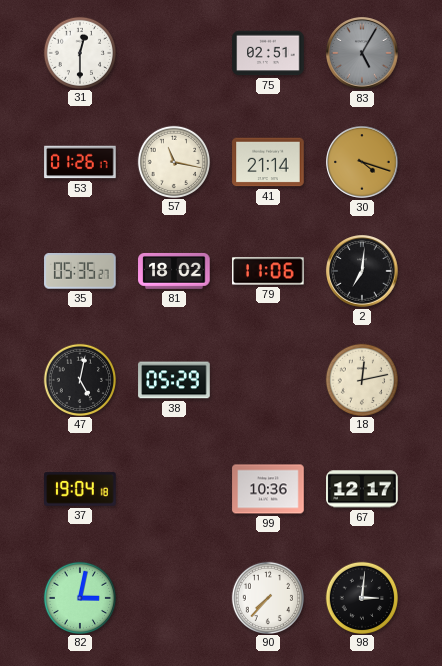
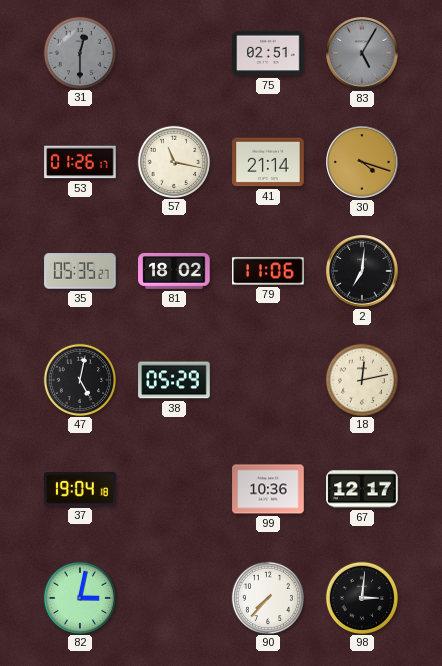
31 dial: white -> grey
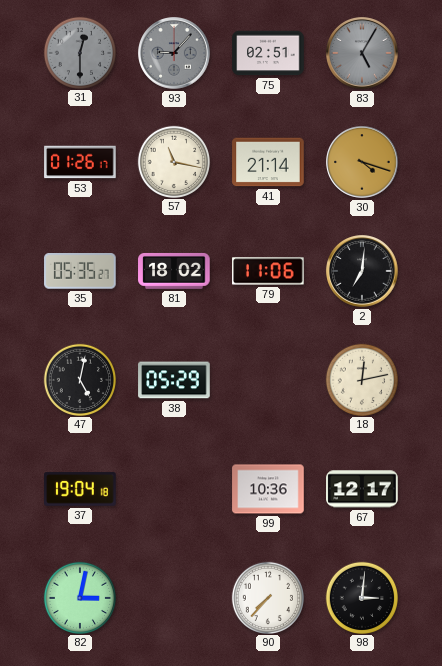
93: none -> 9:07
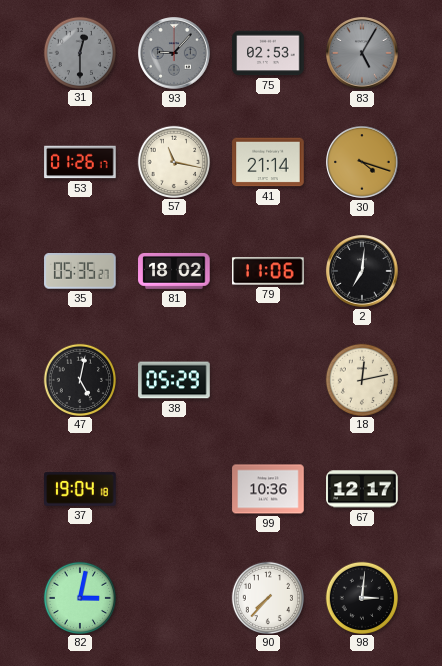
75: 02:51 -> 02:53
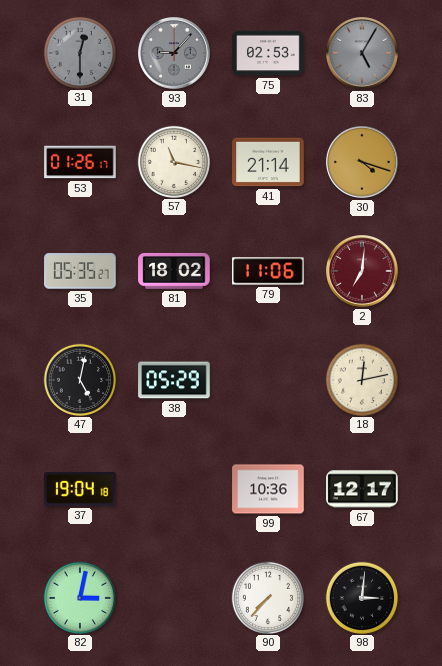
2 dial: black -> burgundy
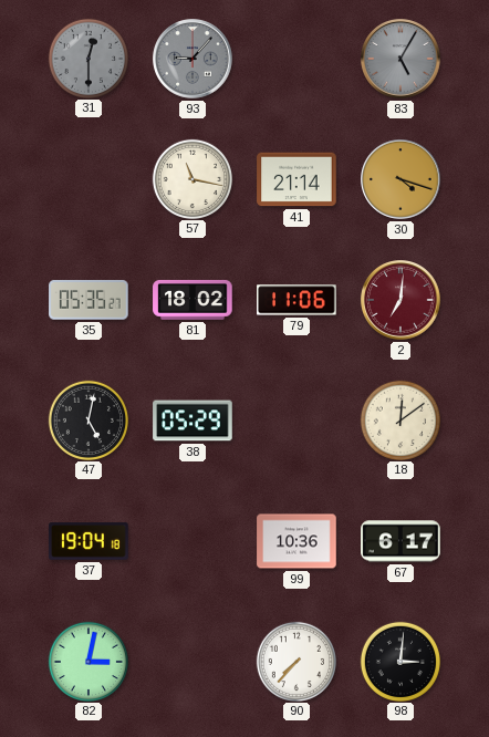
75: 02:53 -> none
53: 01:26 -> none
18: 12:13 -> 12:09
67: 12:17 -> 6:17
